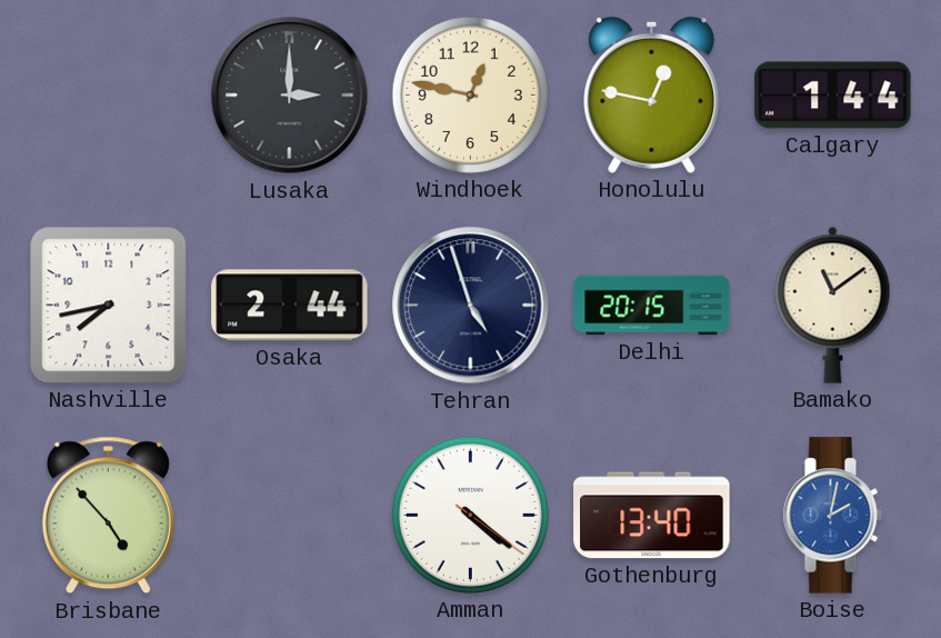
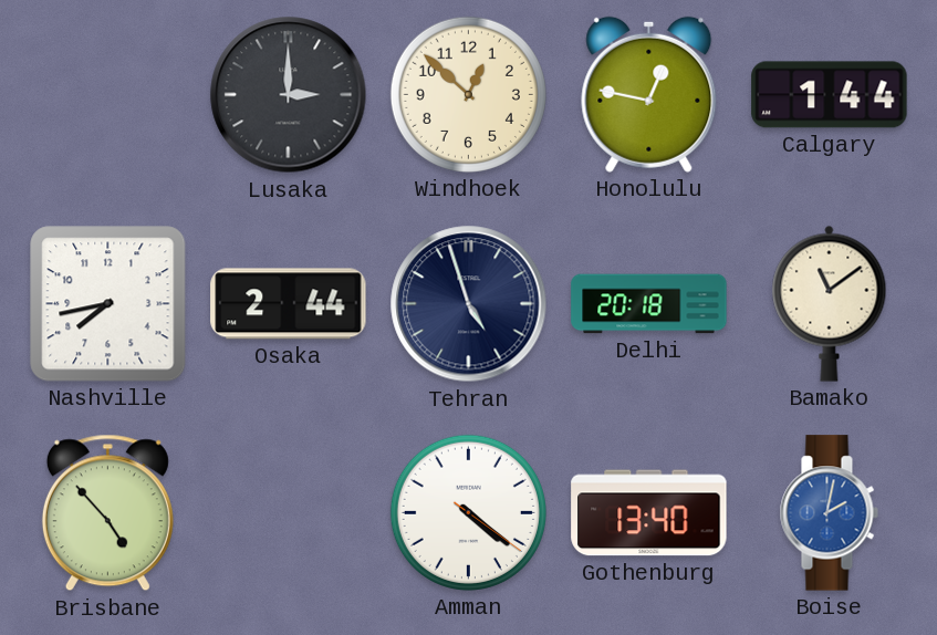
Windhoek: 12:47 -> 12:52
Delhi: 20:15 -> 20:18
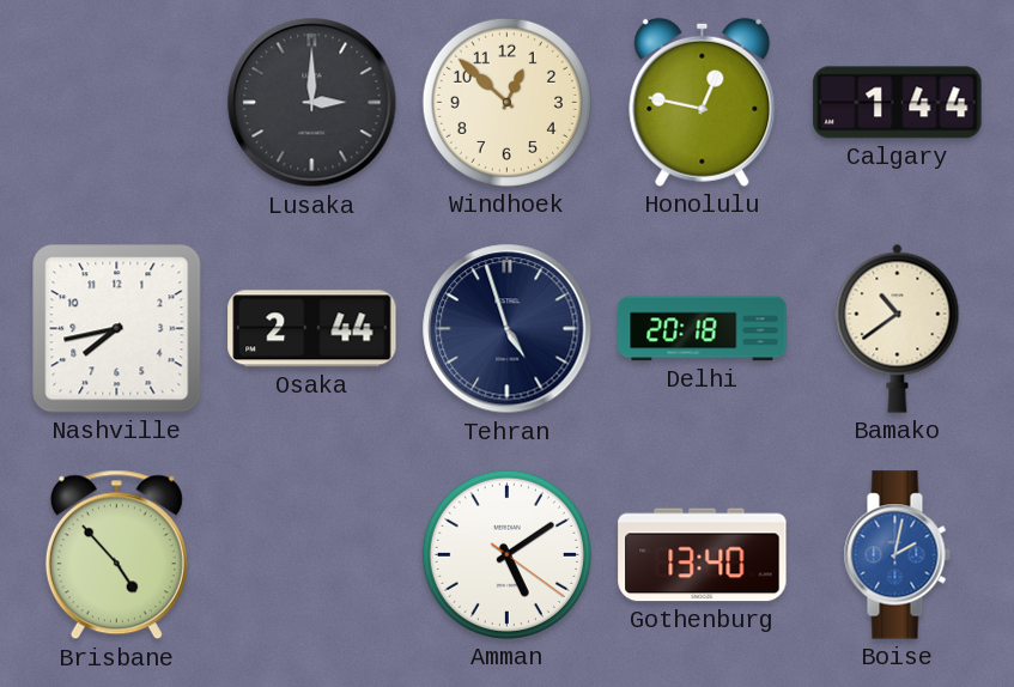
Bamako: 11:09 -> 10:39
Amman: 4:21 -> 5:09
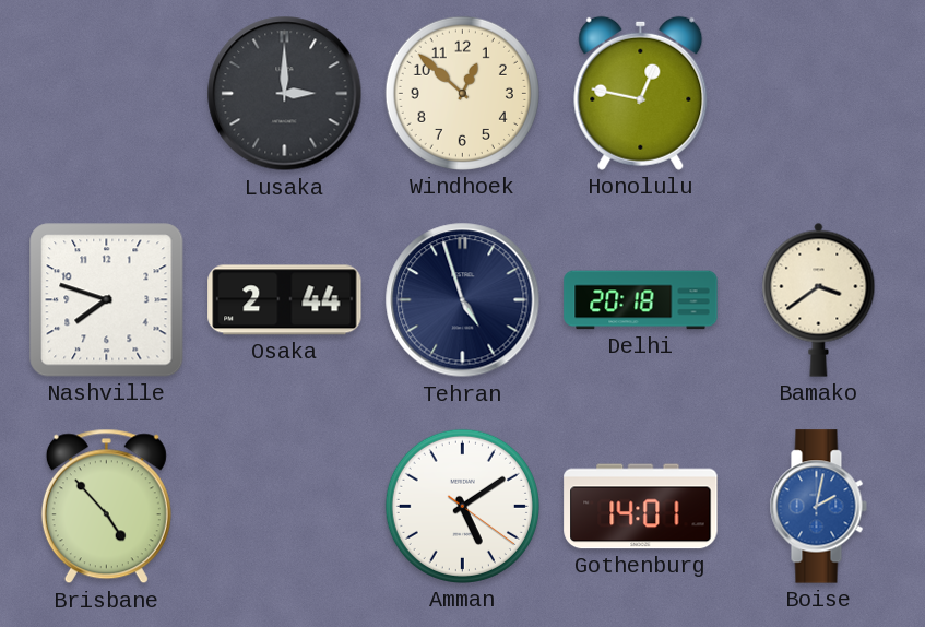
Calgary: 1:44 -> none
Nashville: 7:43 -> 7:48
Bamako: 10:39 -> 3:39
Gothenburg: 13:40 -> 14:01
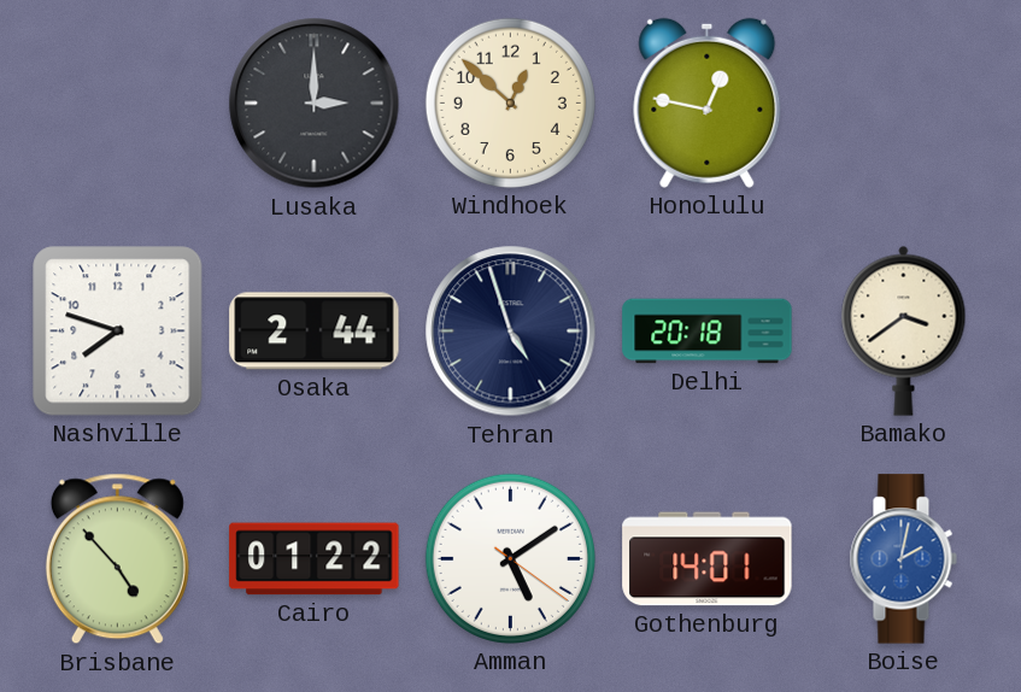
Cairo: none -> 01:22
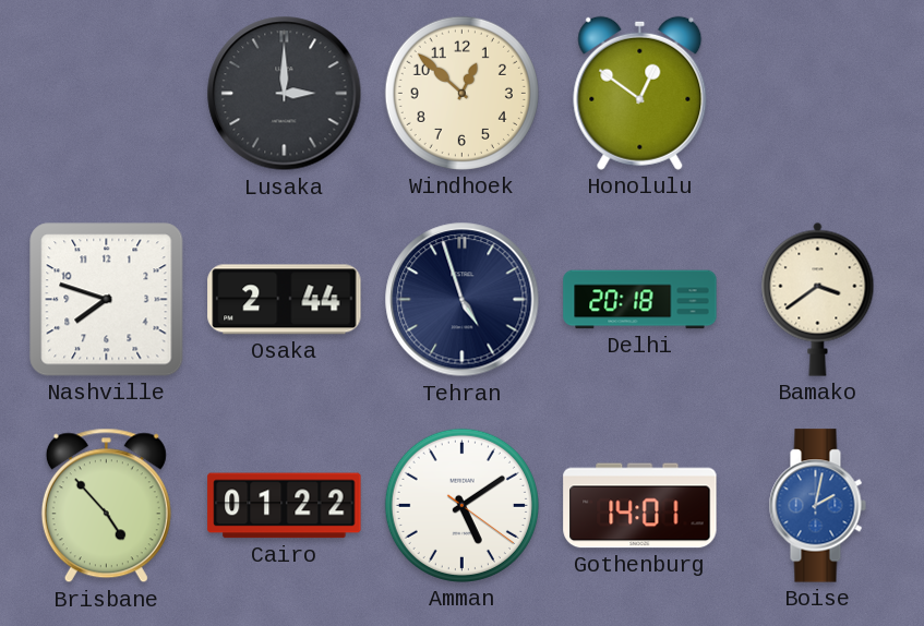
Honolulu: 12:47 -> 12:51
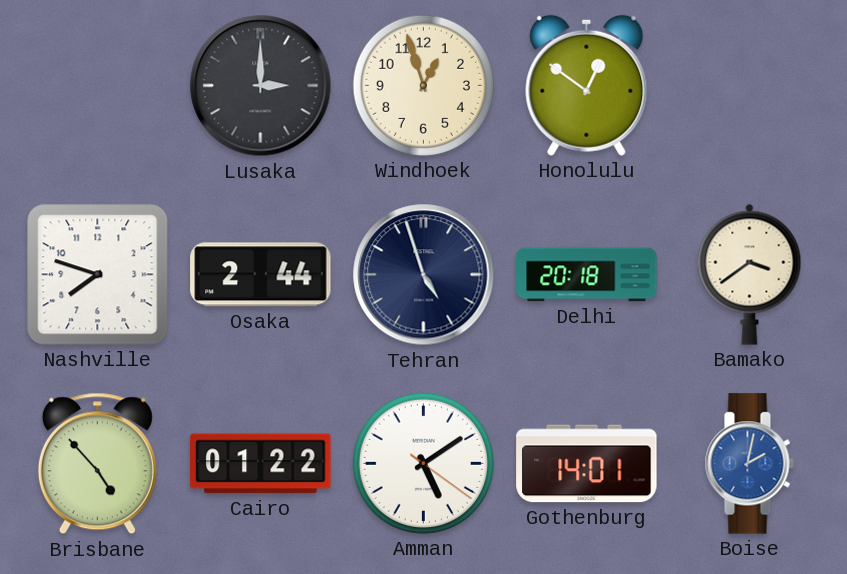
Windhoek: 12:52 -> 12:57
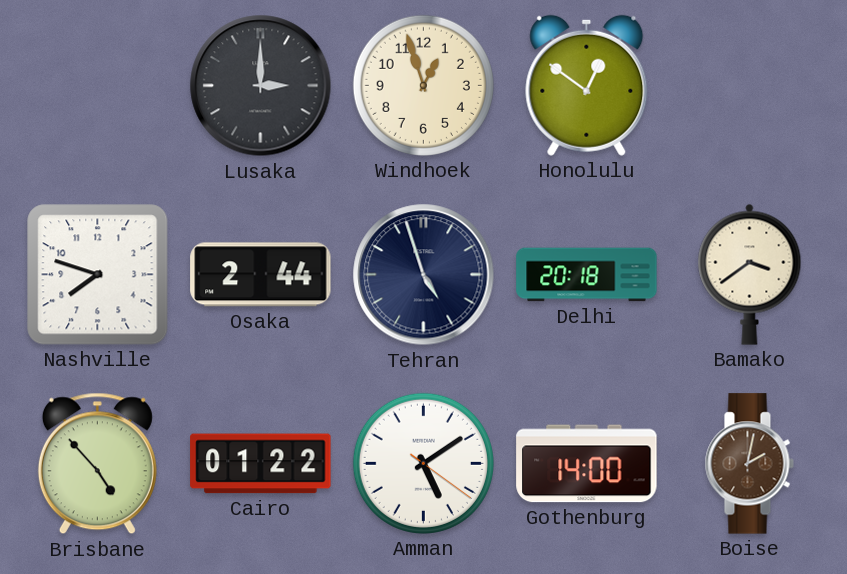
Gothenburg: 14:01 -> 14:00
Boise dial: blue -> brown
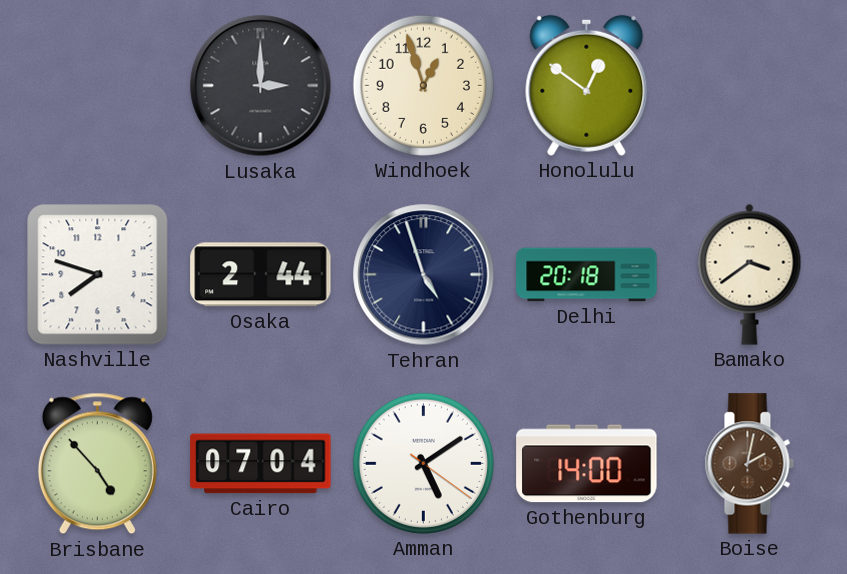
Cairo: 01:22 -> 07:04
